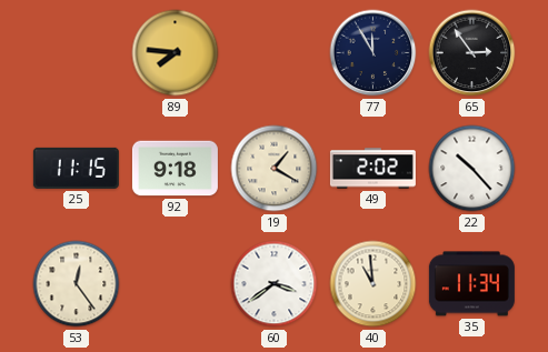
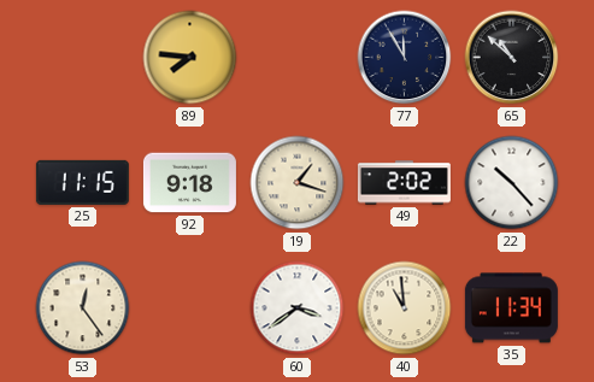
65: 2:54 -> 10:52
19: 1:20 -> 1:18
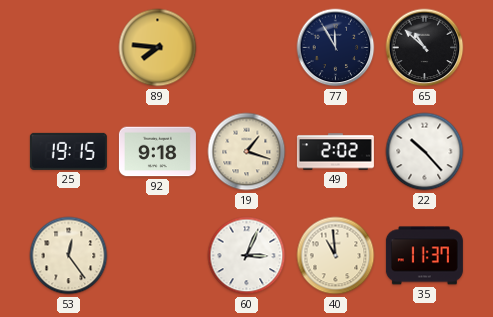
25: 11:15 -> 19:15
60: 3:39 -> 3:04
35: 11:34 -> 11:37
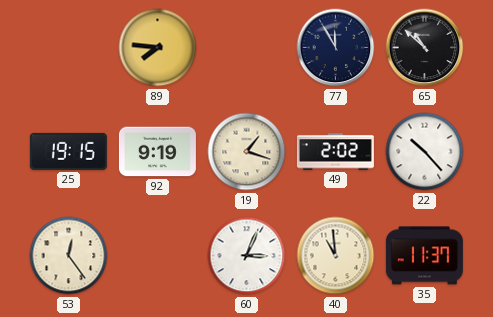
92: 9:18 -> 9:19
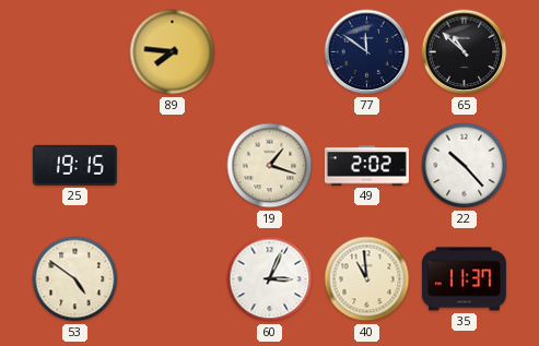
77: 11:55 -> 11:51
92: 9:19 -> none
53: 12:24 -> 4:51
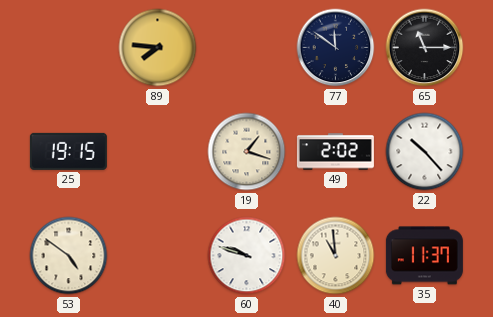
65: 10:52 -> 11:15
60: 3:04 -> 9:48
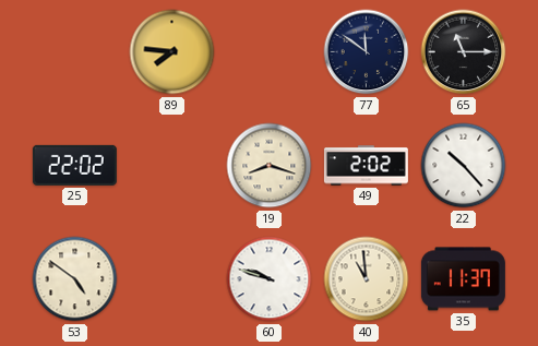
25: 19:15 -> 22:02
19: 1:18 -> 8:18
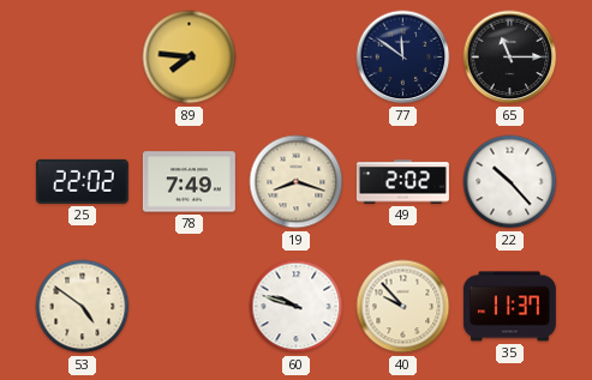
78: none -> 7:49
40: 10:59 -> 9:53
